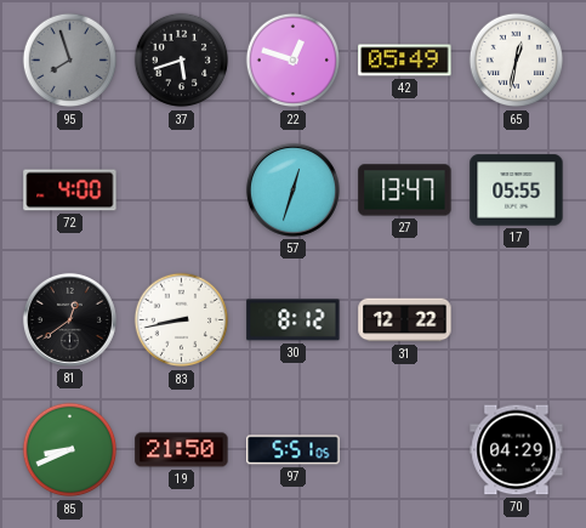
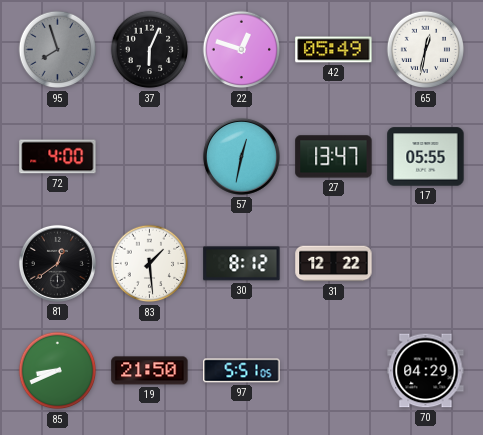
37: 5:42 -> 6:04
57: 12:33 -> 12:32
83: 8:43 -> 1:29
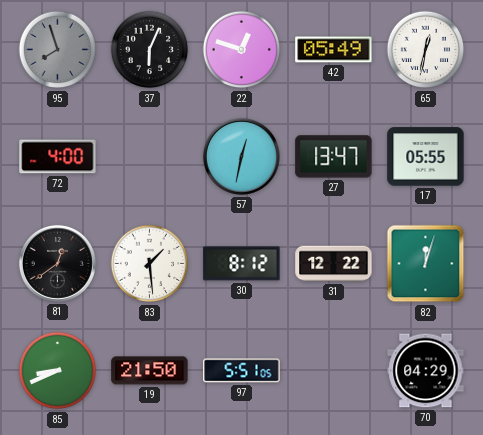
82: none -> 12:03
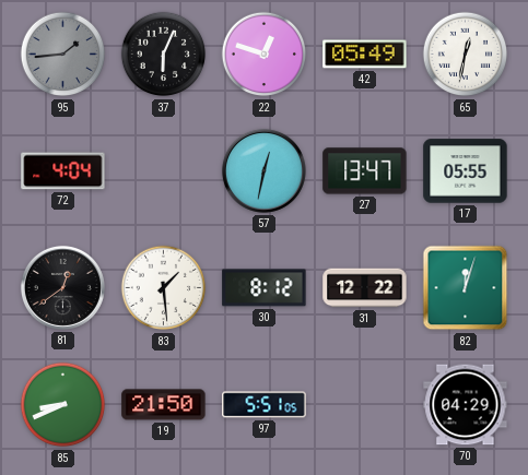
95: 7:57 -> 1:44
72: 4:00 -> 4:04
